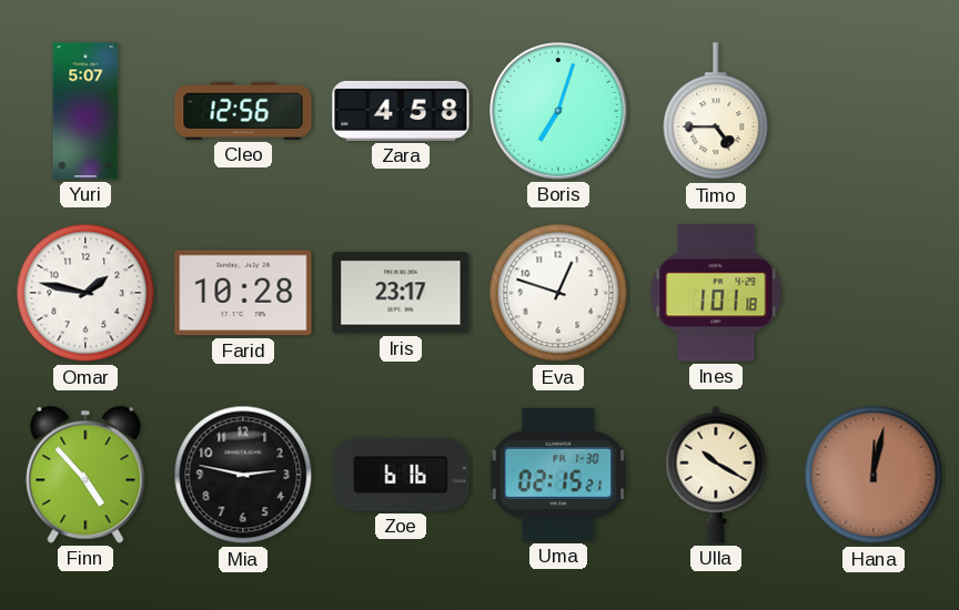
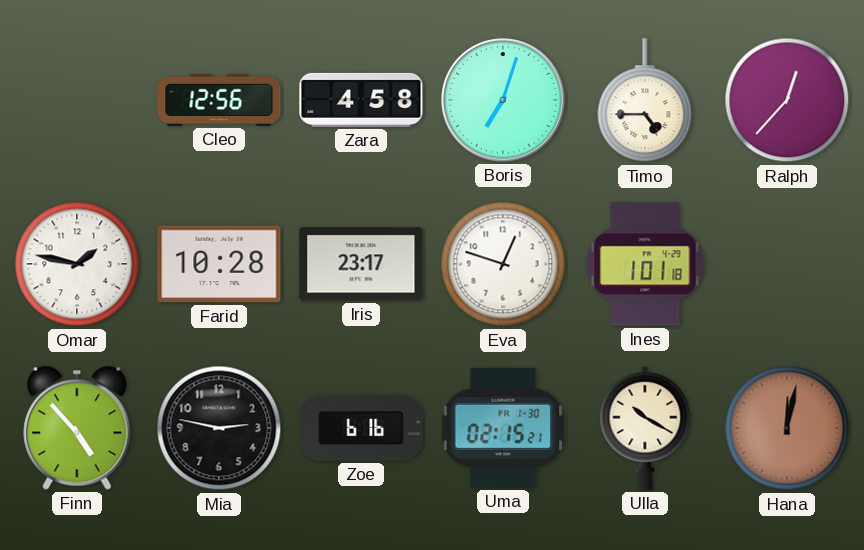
Yuri: 5:07 -> none
Ralph: none -> 12:37
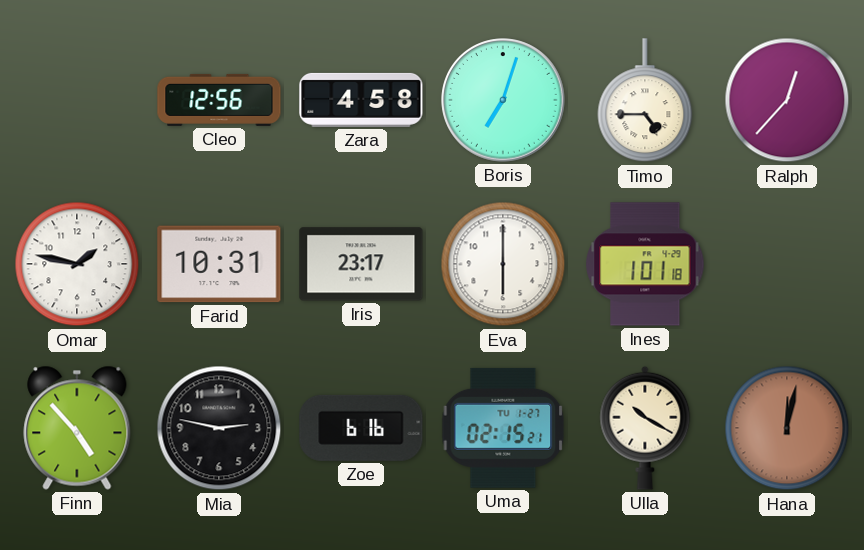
Farid: 10:28 -> 10:31
Eva: 12:48 -> 6:00
Uma date: FR 1-30 -> TU 1-27
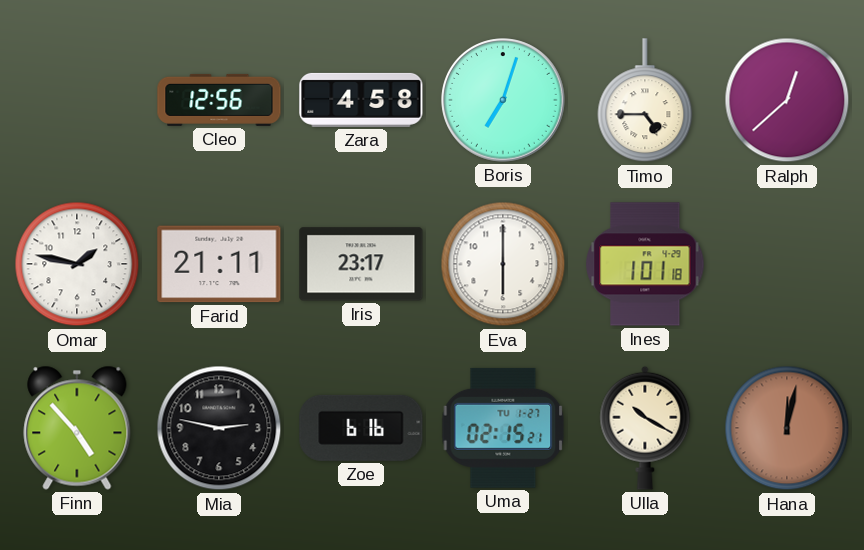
Ralph: 12:37 -> 12:38
Farid: 10:31 -> 21:11
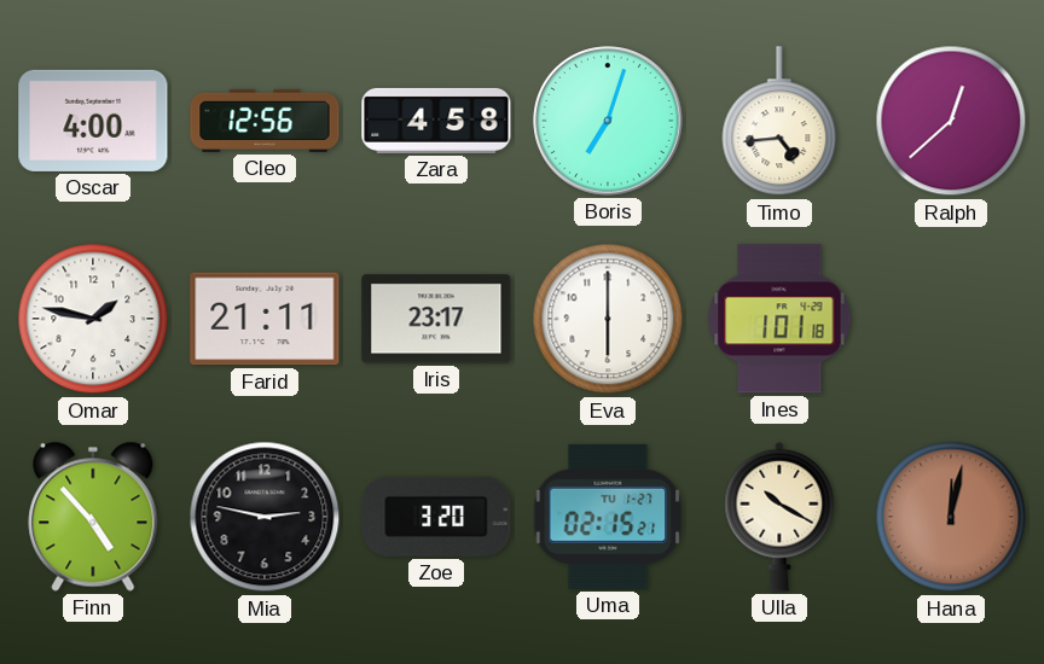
Oscar: none -> 4:00
Timo: 4:45 -> 4:44
Zoe: 6:16 -> 3:20
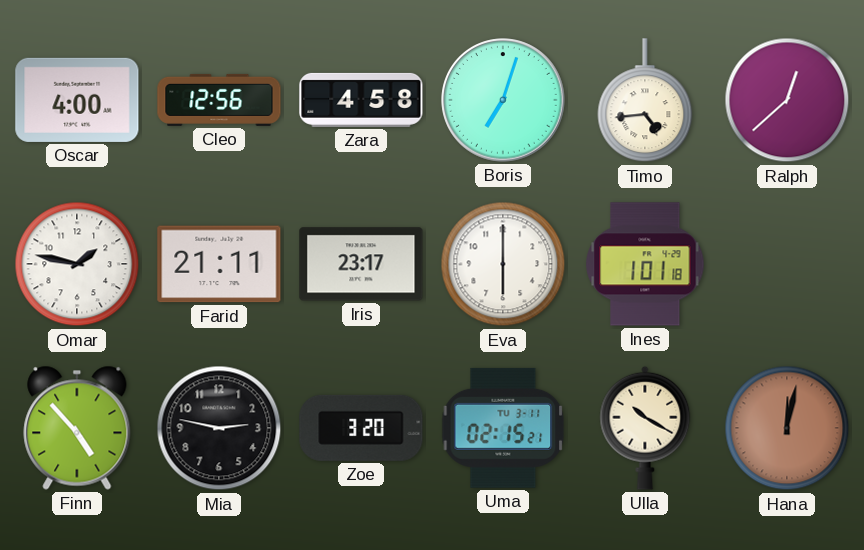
Uma date: TU 1-27 -> TU 3-11
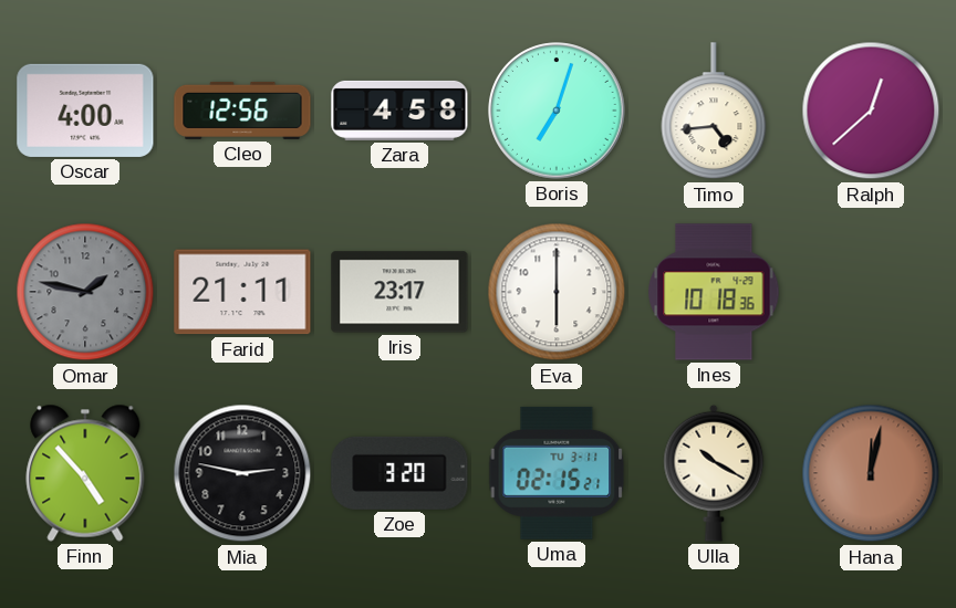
Omar dial: white -> grey
Ines: 1:01 -> 10:18
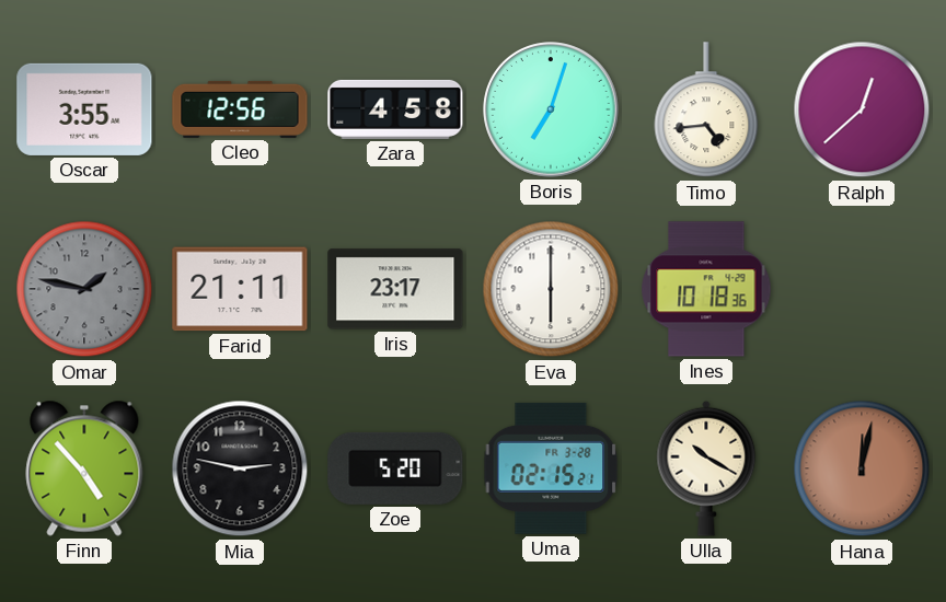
Oscar: 4:00 -> 3:55
Zoe: 3:20 -> 5:20
Uma date: TU 3-11 -> FR 3-28
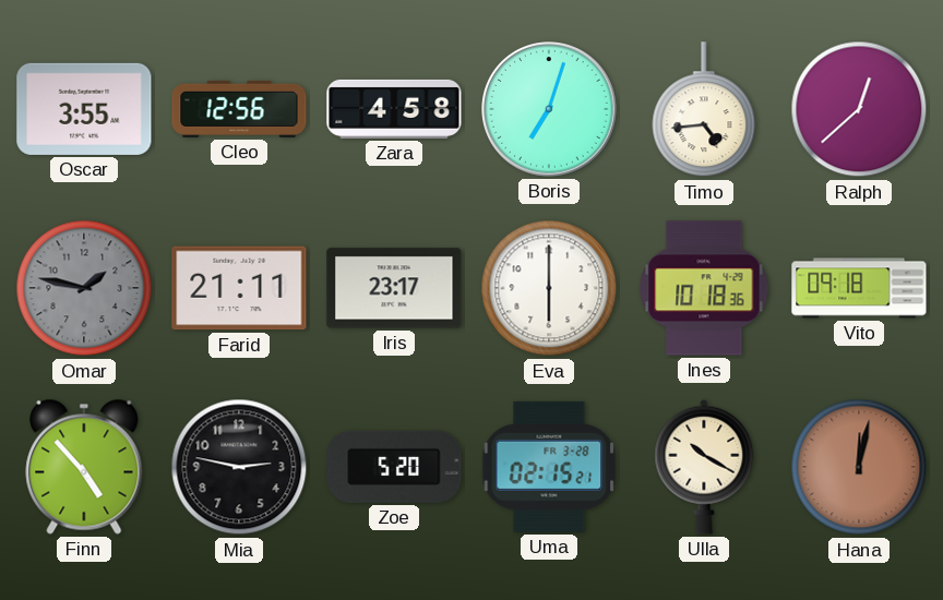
Vito: none -> 09:18
